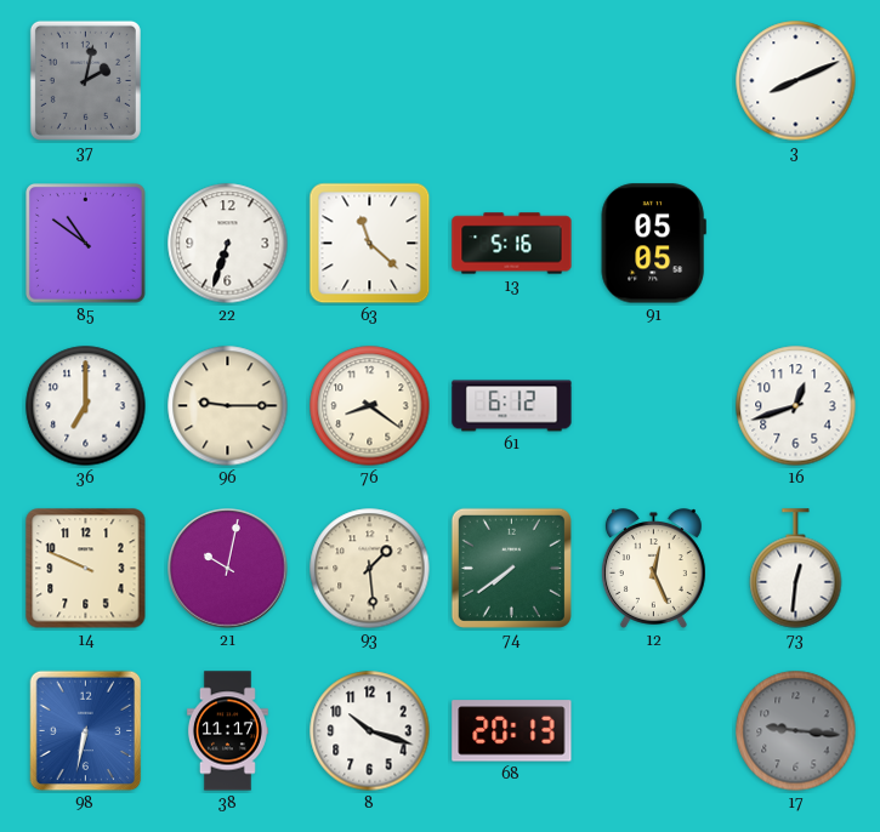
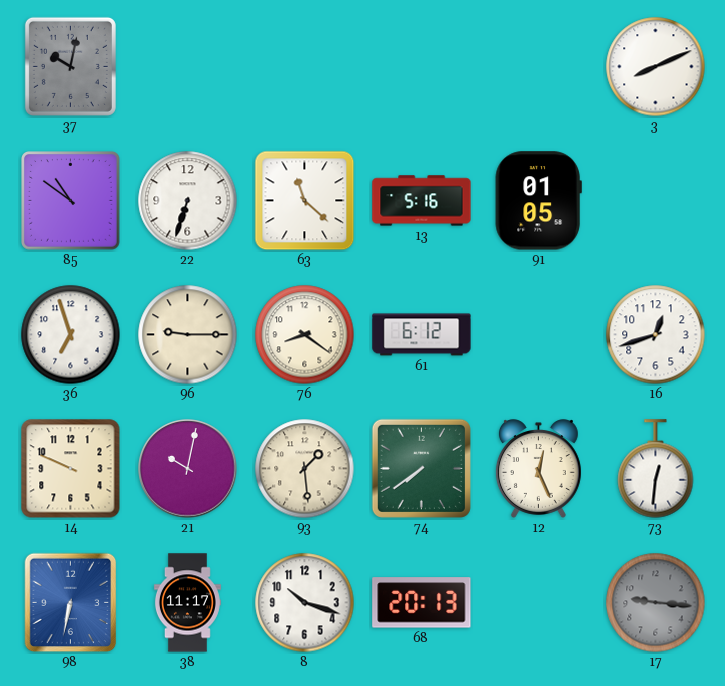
37: 2:02 -> 10:02
91: 05:05 -> 01:05
36: 7:00 -> 6:57
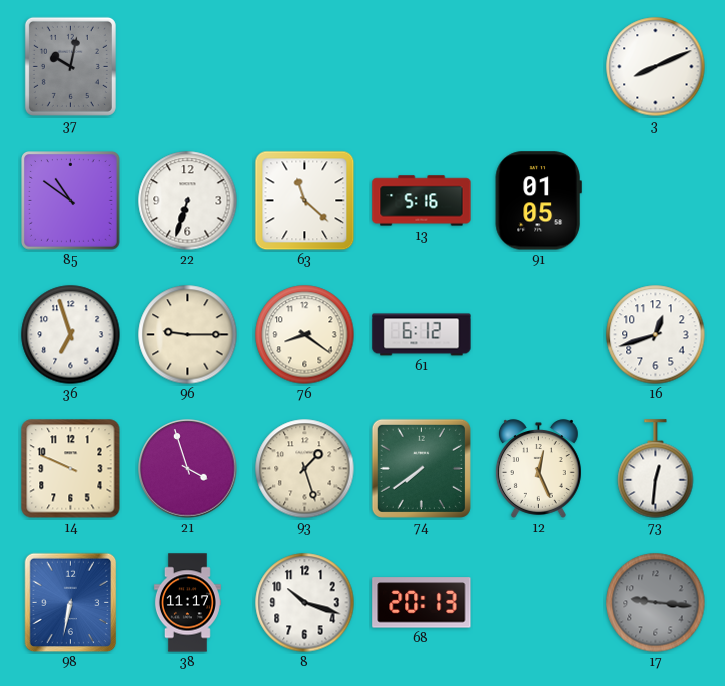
21: 10:02 -> 3:57
93: 1:29 -> 1:27
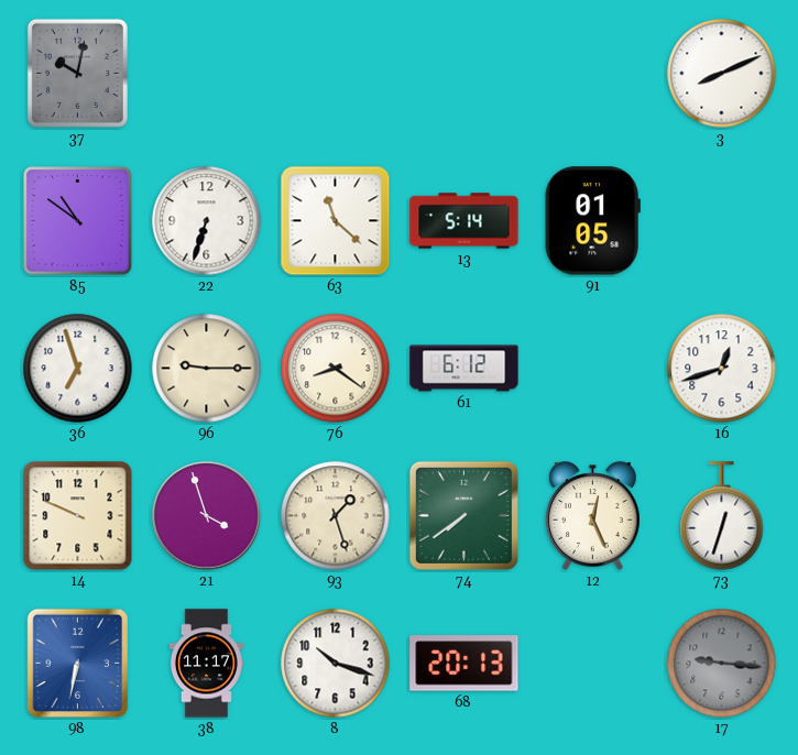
13: 5:16 -> 5:14
73: 12:31 -> 12:33
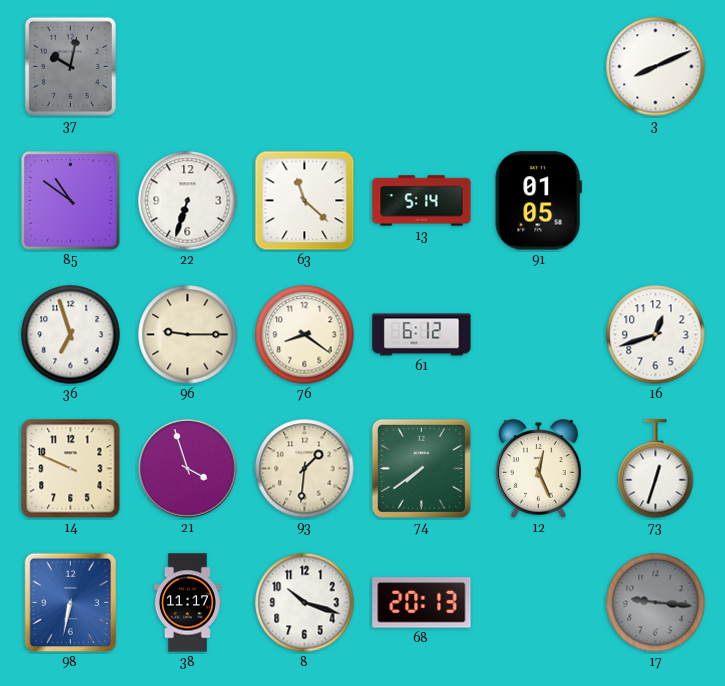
93: 1:27 -> 1:31
